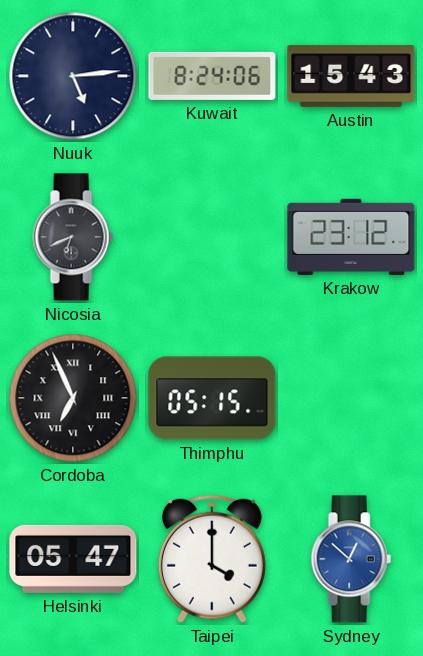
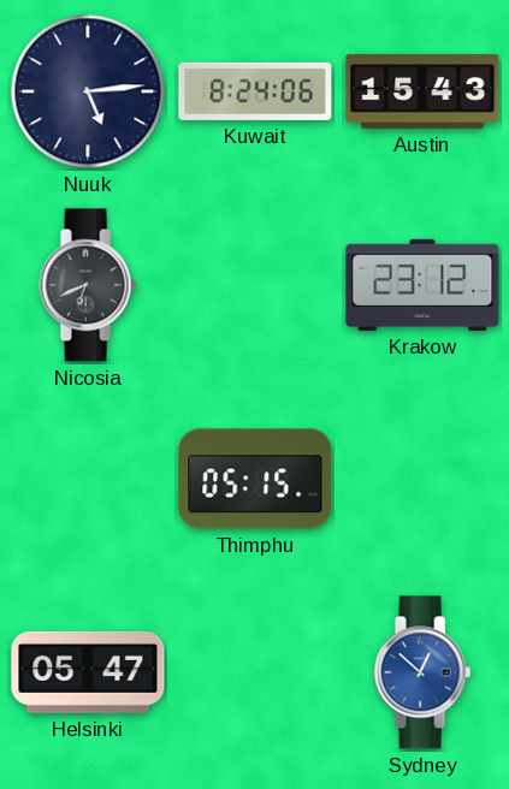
Cordoba: 6:56 -> none
Taipei: 4:00 -> none
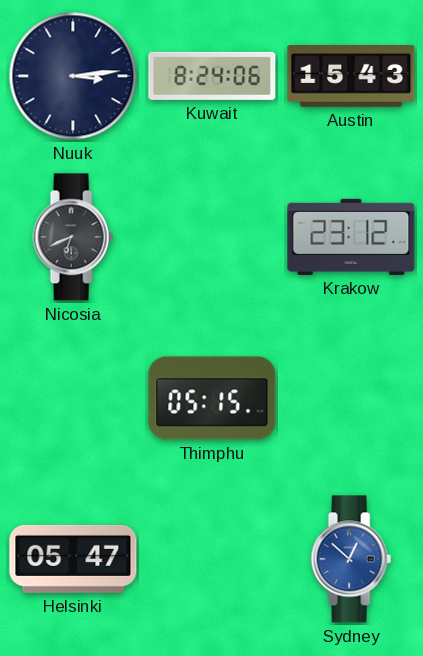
Nuuk: 5:14 -> 3:14
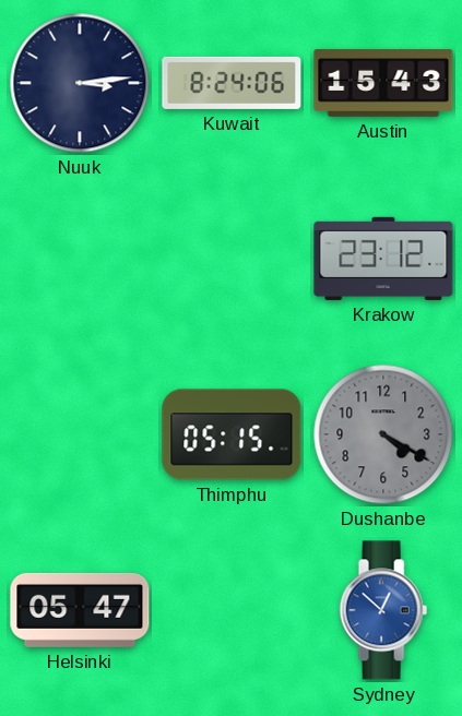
Nicosia: 6:41 -> none
Dushanbe: none -> 4:20
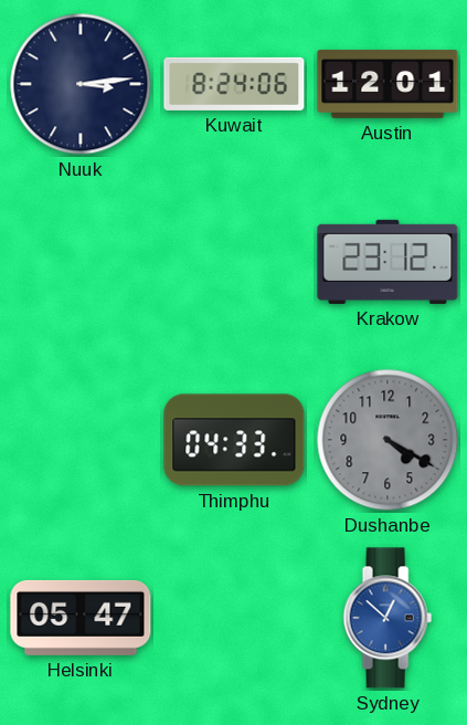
Austin: 15:43 -> 12:01
Thimphu: 05:15 -> 04:33
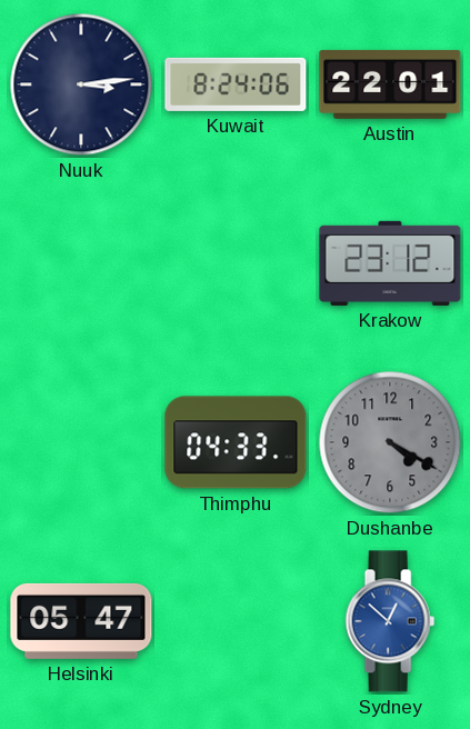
Austin: 12:01 -> 22:01
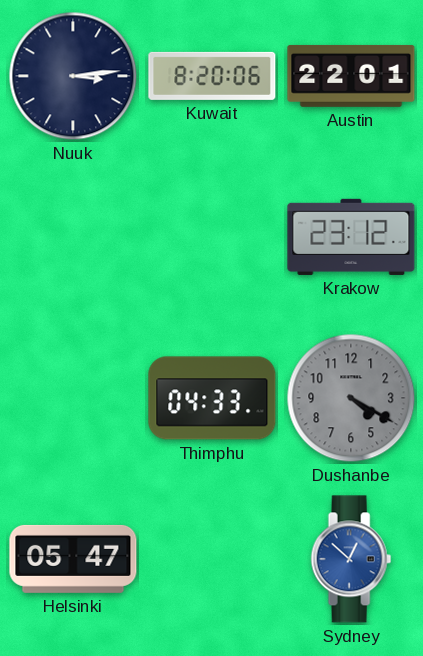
Kuwait: 8:24 -> 8:20
